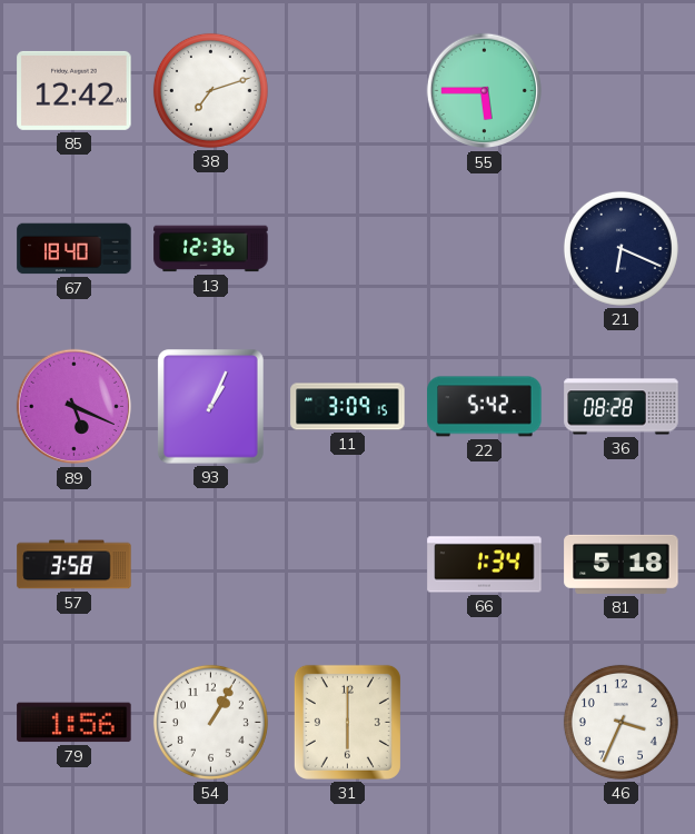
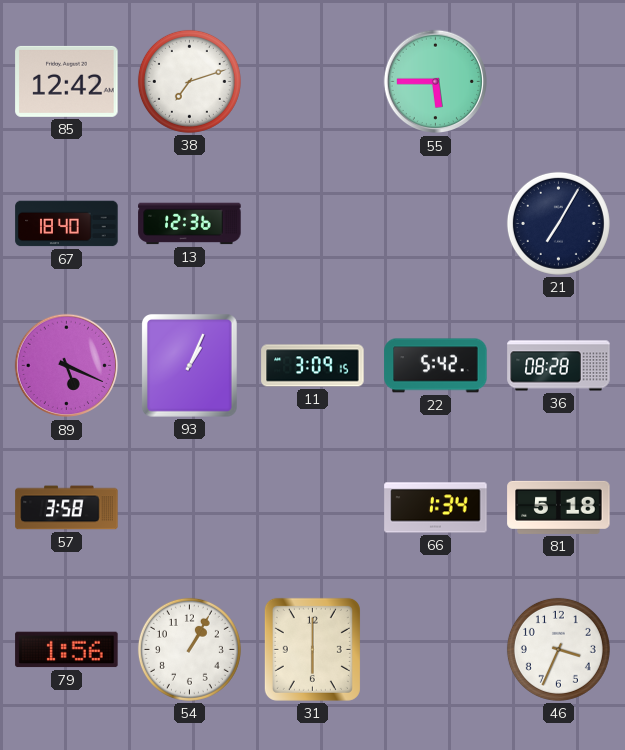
21: 6:19 -> 7:05
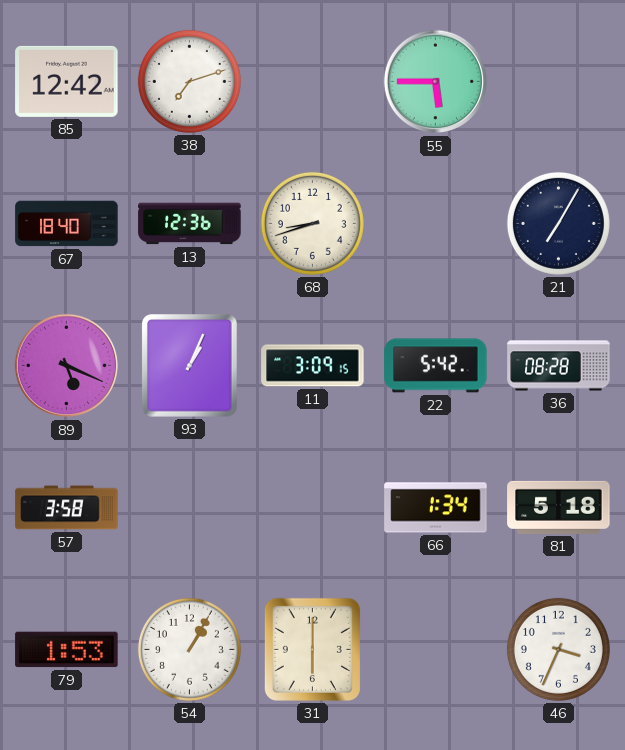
68: none -> 8:42
79: 1:56 -> 1:53
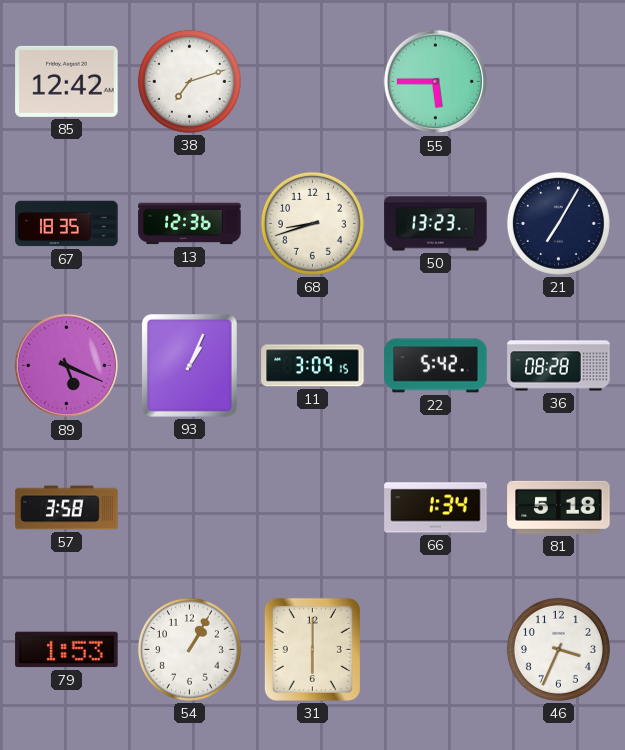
67: 18:40 -> 18:35
50: none -> 13:23
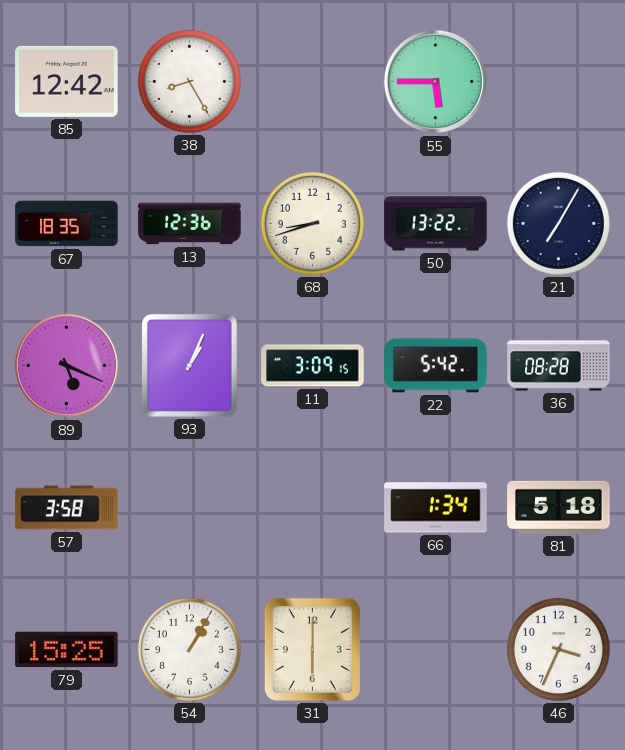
38: 7:12 -> 8:25
50: 13:23 -> 13:22
79: 1:53 -> 15:25
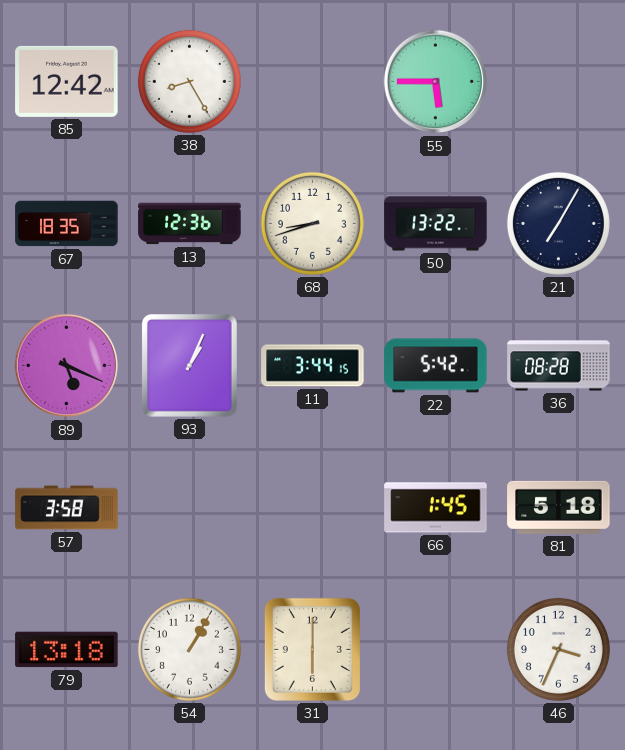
11: 3:09 -> 3:44
66: 1:34 -> 1:45
79: 15:25 -> 13:18
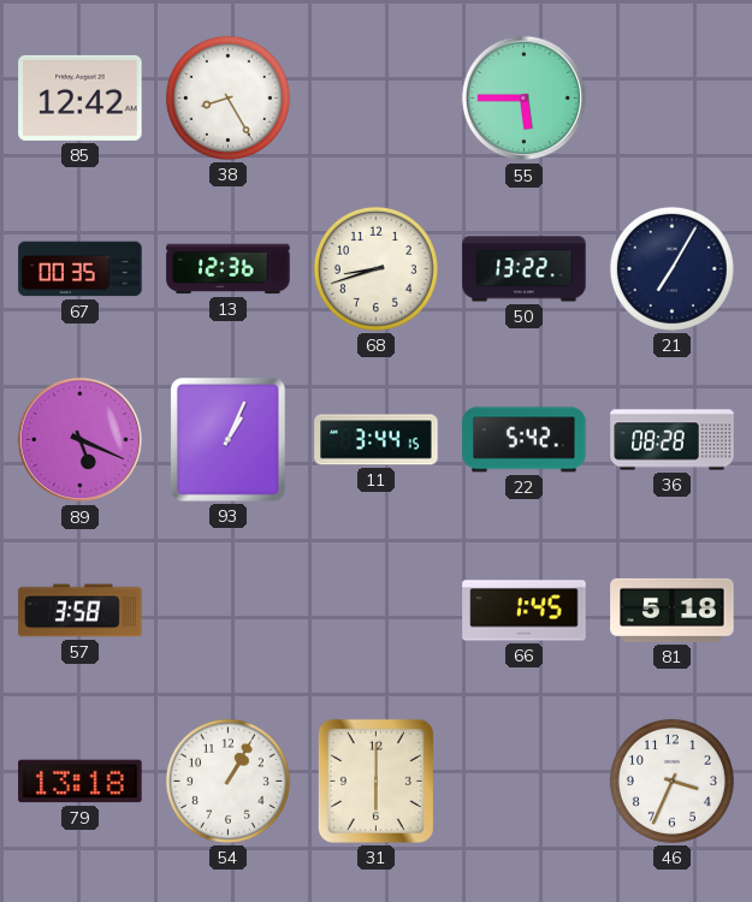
67: 18:35 -> 00:35
